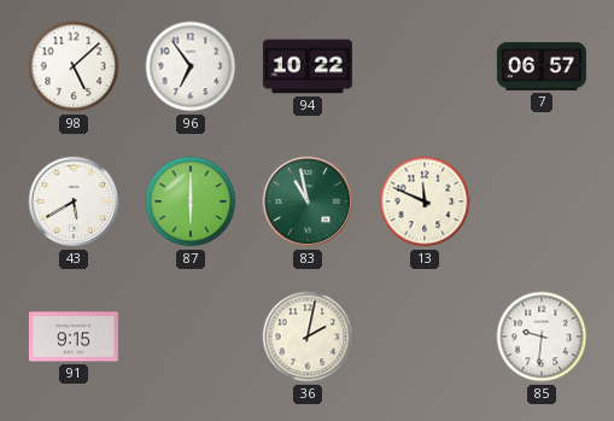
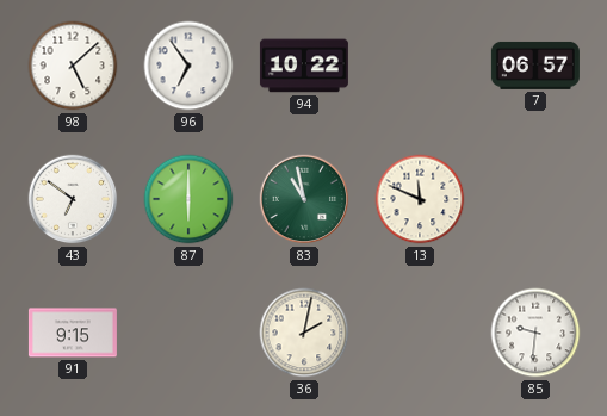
43: 5:40 -> 6:51
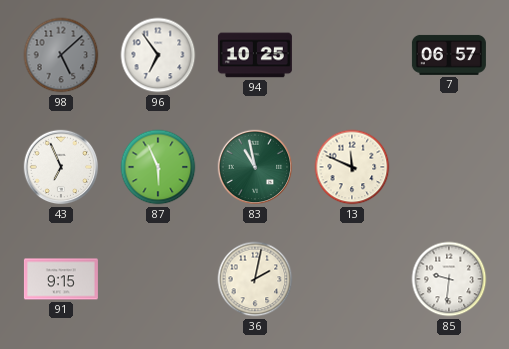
98 dial: white -> grey
94: 10:22 -> 10:25
43: 6:51 -> 6:56
87: 6:00 -> 5:56
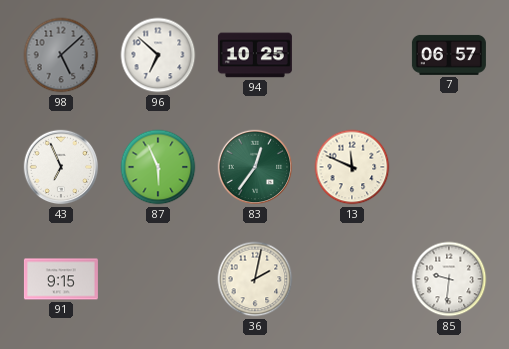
96: 6:54 -> 6:52
83: 10:58 -> 12:36
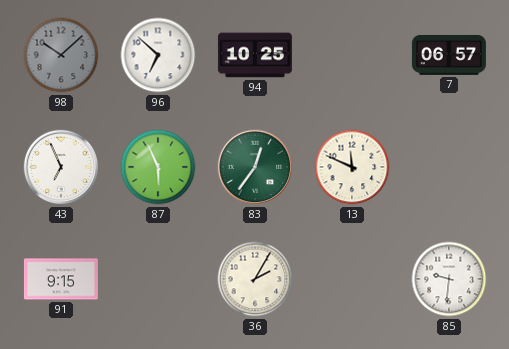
98: 5:08 -> 10:08
36: 2:02 -> 2:05
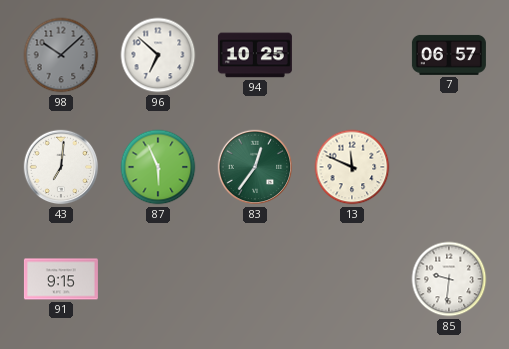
43: 6:56 -> 7:01
36: 2:05 -> none
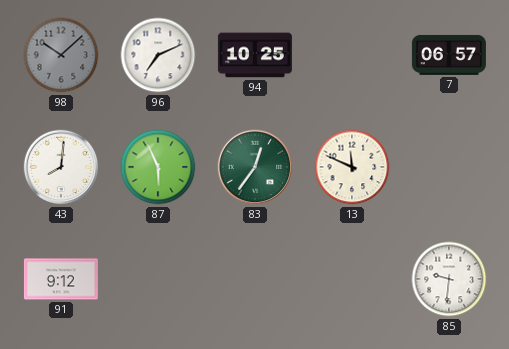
96: 6:52 -> 7:11
43: 7:01 -> 8:01
91: 9:15 -> 9:12
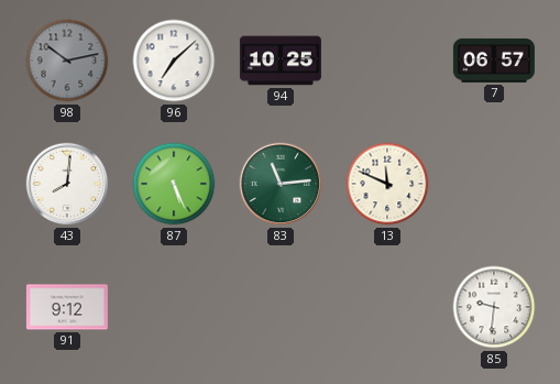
98: 10:08 -> 10:13
96: 7:11 -> 7:08
87: 5:56 -> 5:26
83: 12:36 -> 11:14
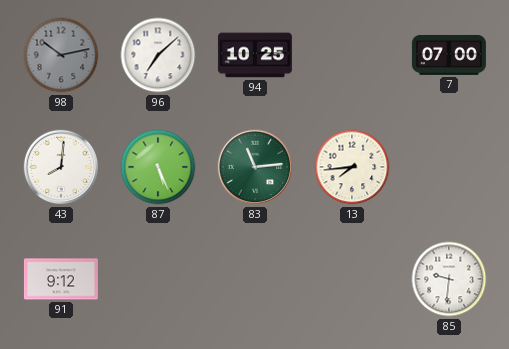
7: 06:57 -> 07:00
13: 11:49 -> 7:44
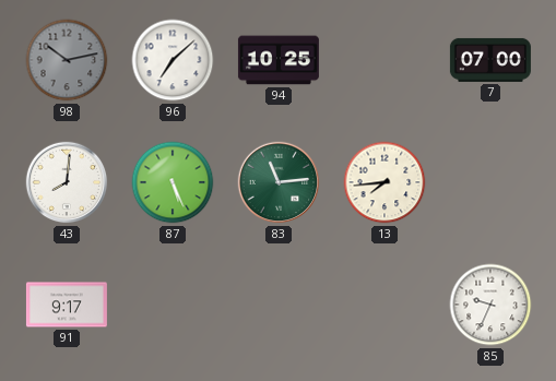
91: 9:12 -> 9:17
85: 9:31 -> 9:34
